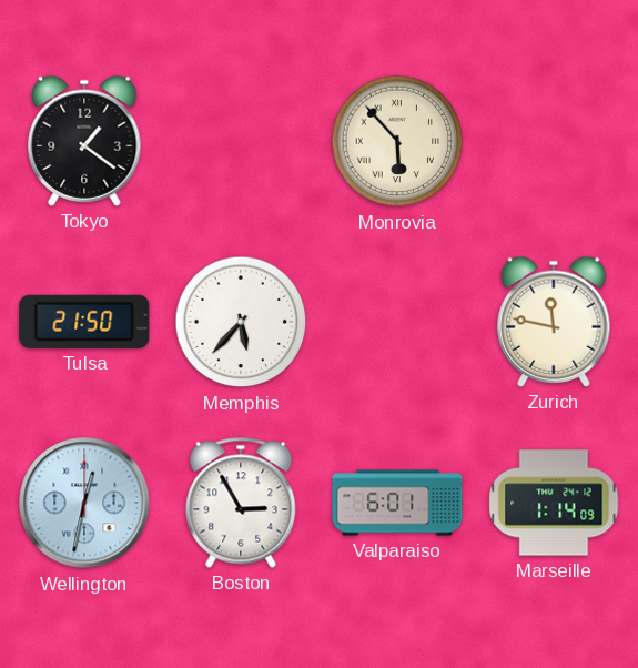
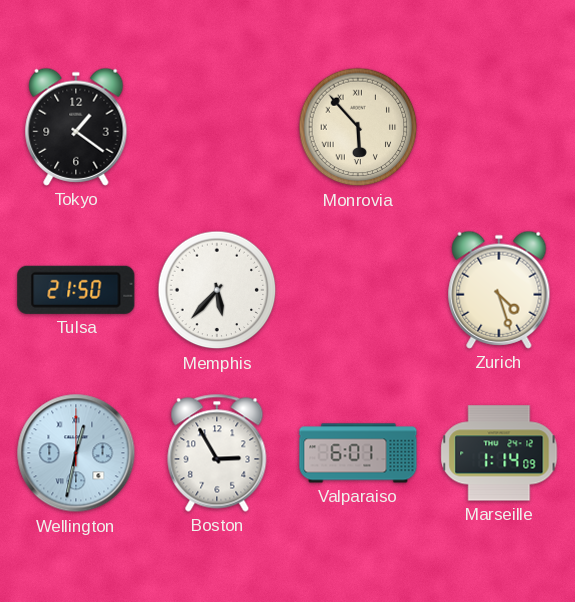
Zurich: 11:47 -> 4:27
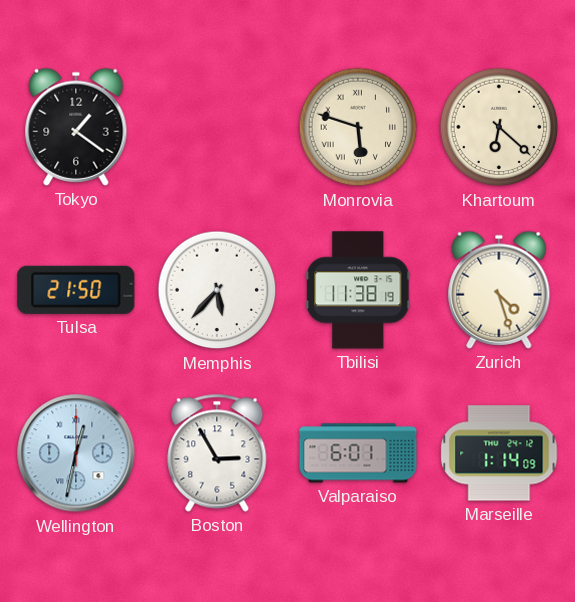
Monrovia: 5:53 -> 5:48
Khartoum: none -> 6:22
Tbilisi: none -> 11:38
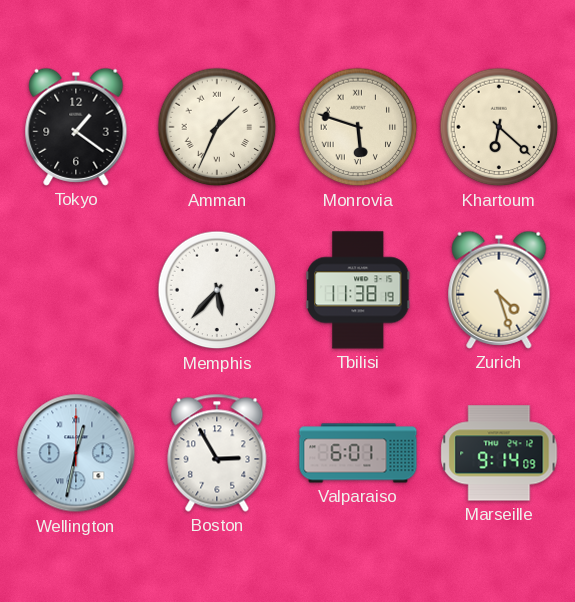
Amman: none -> 1:34
Tulsa: 21:50 -> none
Marseille: 1:14 -> 9:14
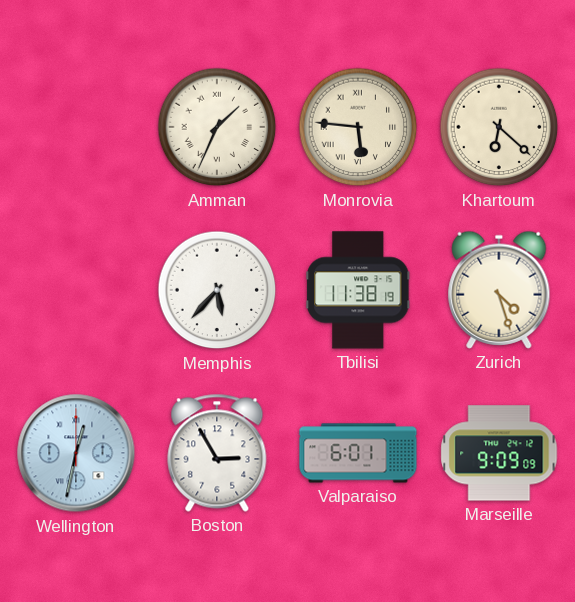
Tokyo: 1:21 -> none
Monrovia: 5:48 -> 5:46
Marseille: 9:14 -> 9:09
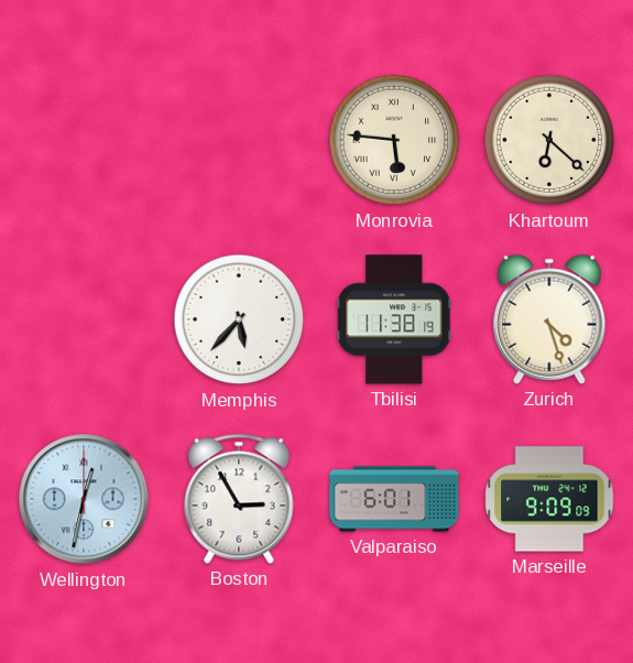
Amman: 1:34 -> none
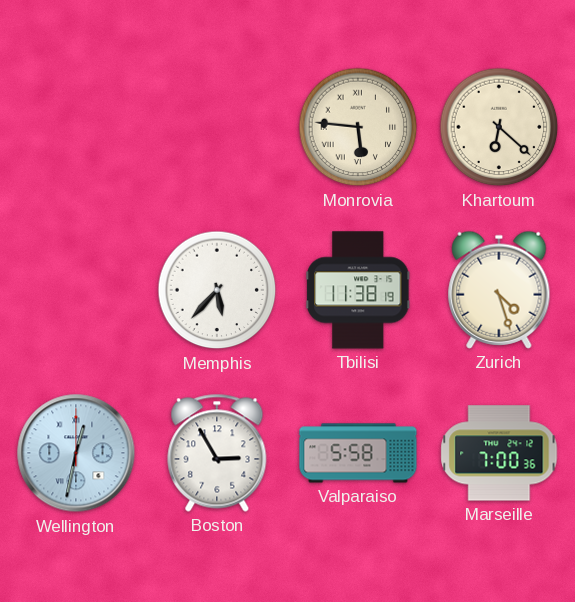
Valparaiso: 6:01 -> 5:58
Marseille: 9:09 -> 7:00
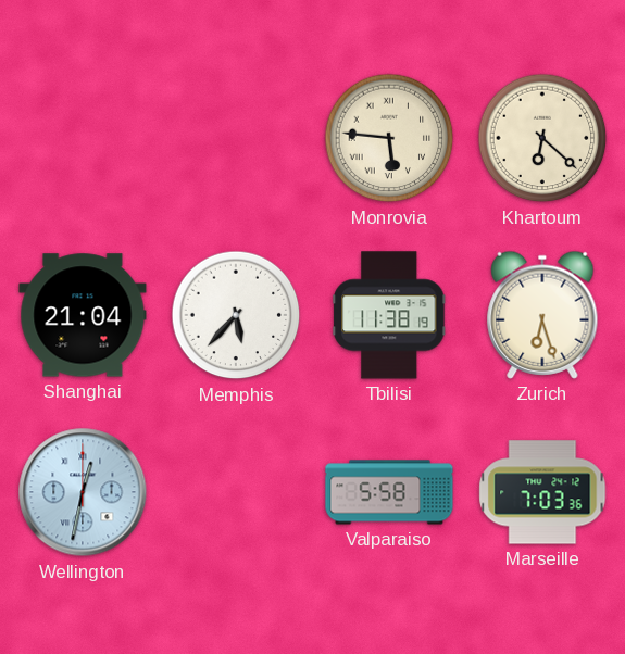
Shanghai: none -> 21:04
Zurich: 4:27 -> 6:27
Boston: 2:55 -> none
Marseille: 7:00 -> 7:03
